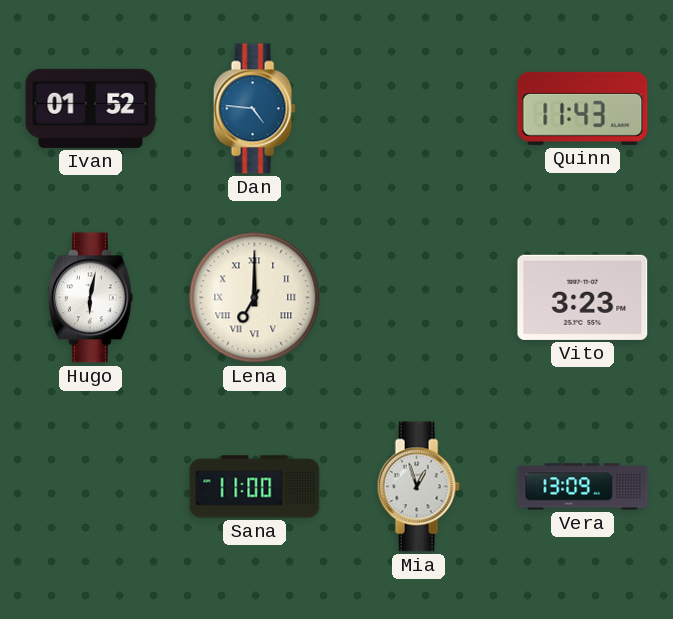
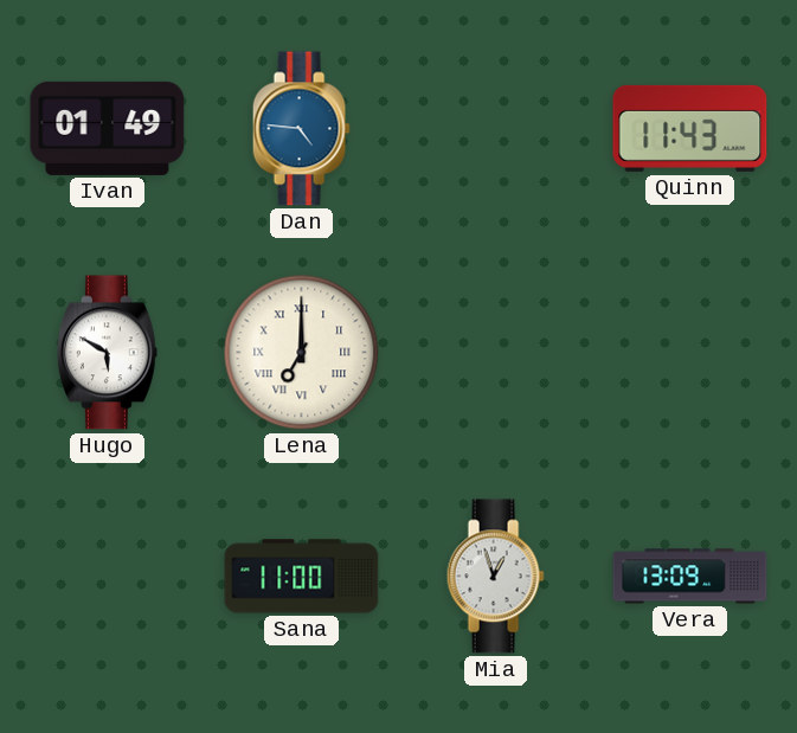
Ivan: 01:52 -> 01:49
Hugo: 6:02 -> 5:50
Vito: 3:23 -> none
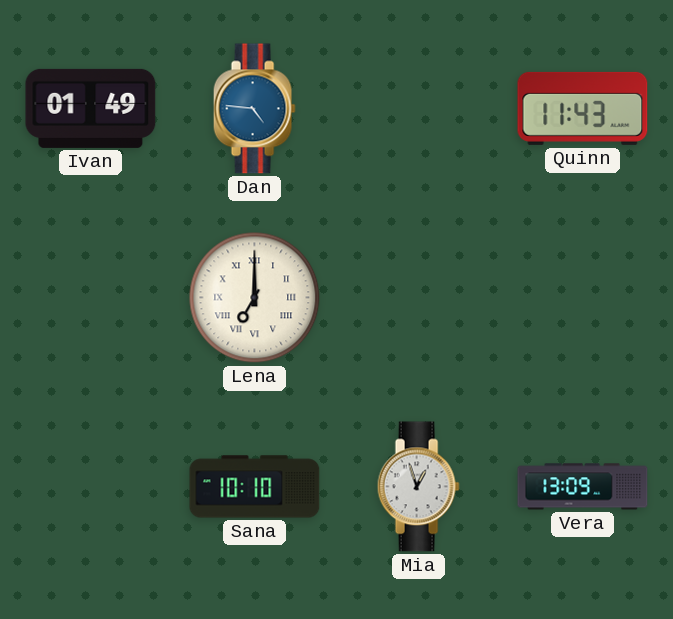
Hugo: 5:50 -> none
Sana: 11:00 -> 10:10
